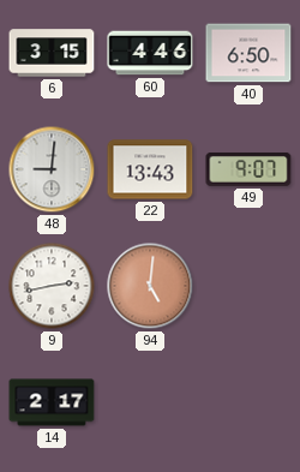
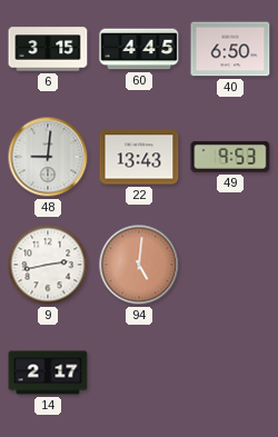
60: 4:46 -> 4:45
49: 9:07 -> 9:53
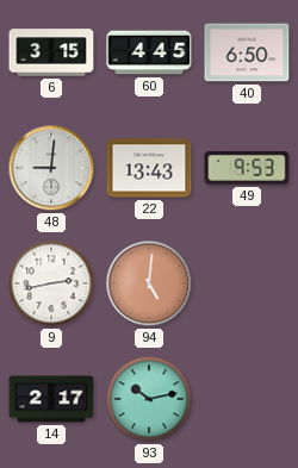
93: none -> 10:13
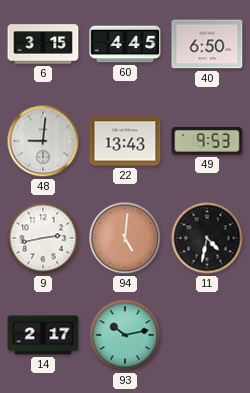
11: none -> 4:32
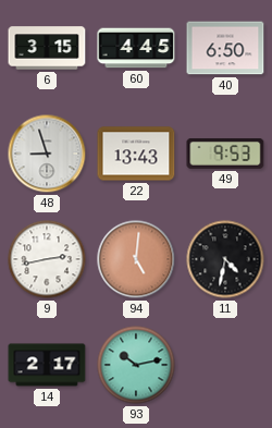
48: 9:01 -> 8:57
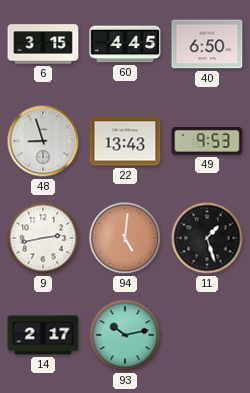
11: 4:32 -> 1:27
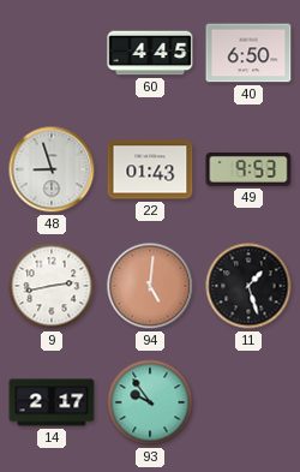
6: 3:15 -> none
22: 13:43 -> 01:43
93: 10:13 -> 9:54
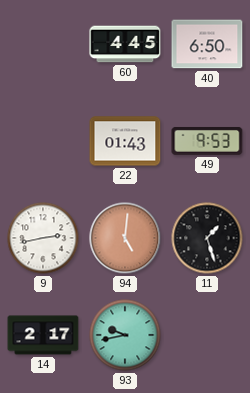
48: 8:57 -> none
93: 9:54 -> 9:43
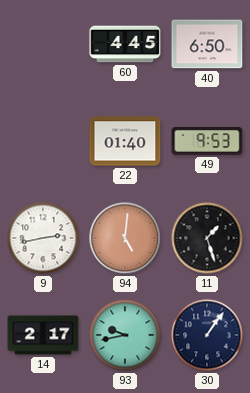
22: 01:43 -> 01:40
30: none -> 1:06
